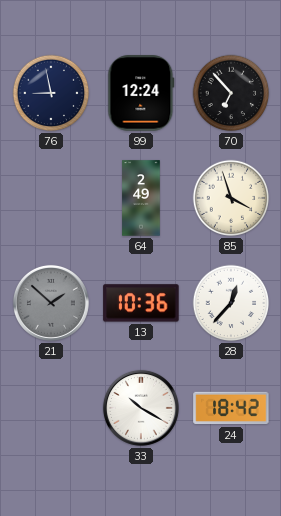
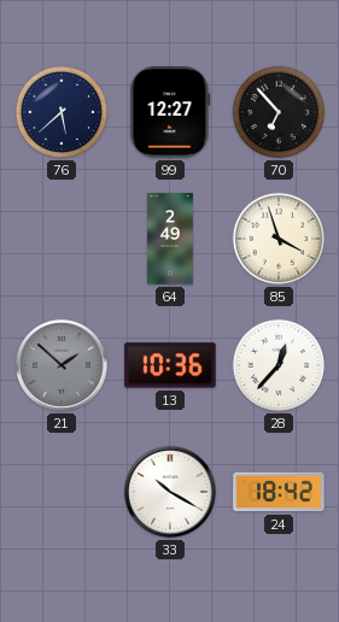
76: 8:58 -> 5:38
99: 12:24 -> 12:27
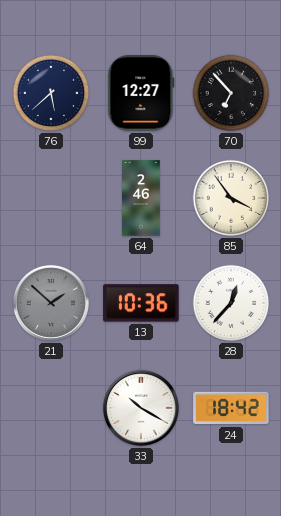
64: 2:49 -> 2:46
85: 3:57 -> 3:54
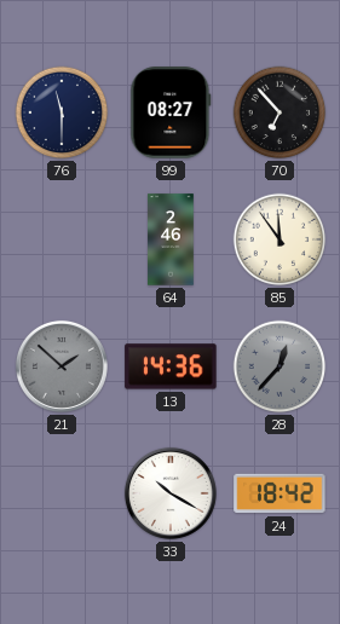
76: 5:38 -> 11:30
99: 12:27 -> 08:27
85: 3:54 -> 11:54
13: 10:36 -> 14:36
28 dial: white -> grey
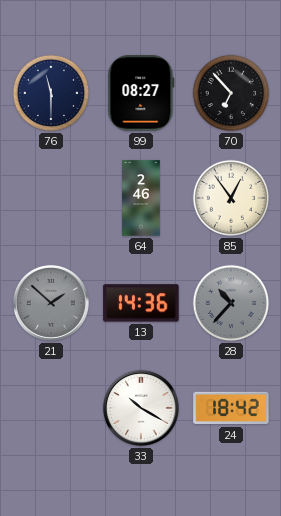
85: 11:54 -> 12:54
28: 12:37 -> 10:37
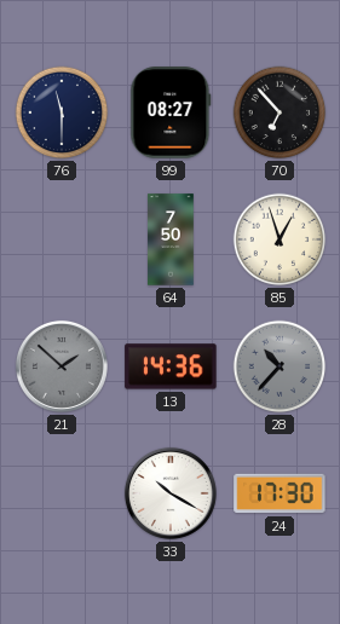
64: 2:46 -> 7:50
85: 12:54 -> 12:57
24: 18:42 -> 17:30
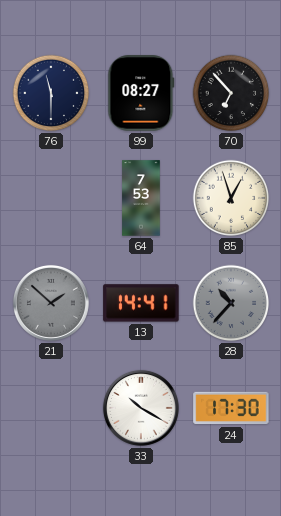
64: 7:50 -> 7:53
13: 14:36 -> 14:41
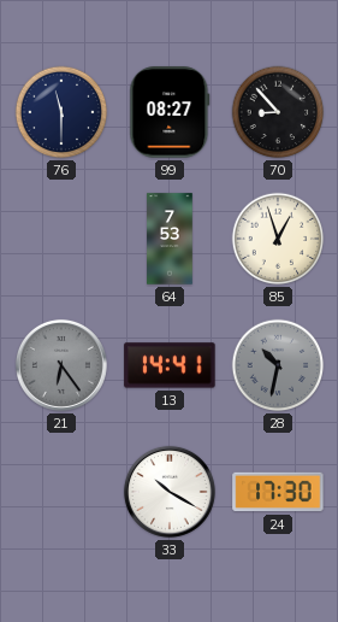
70: 6:53 -> 8:53
21: 1:52 -> 6:24
28: 10:37 -> 10:32
